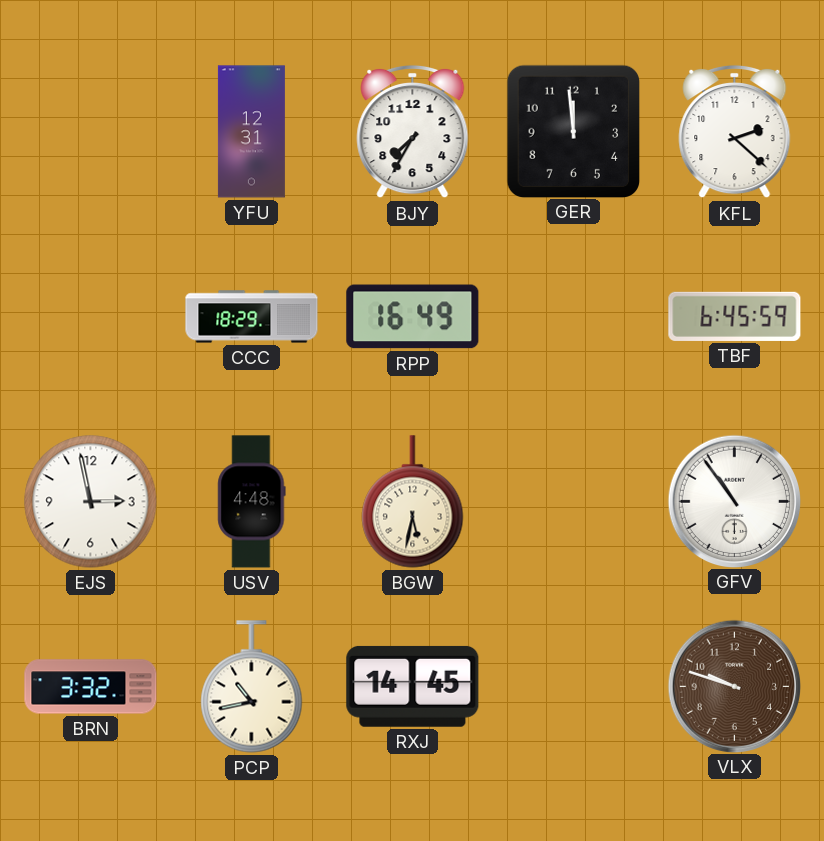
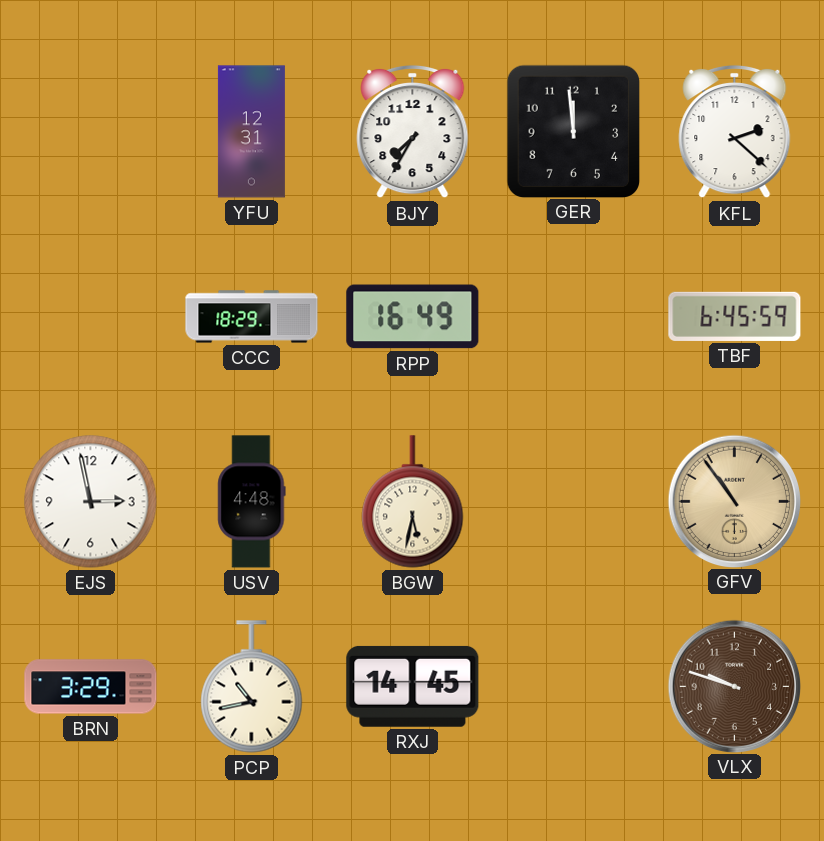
GFV dial: white -> champagne
BRN: 3:32 -> 3:29
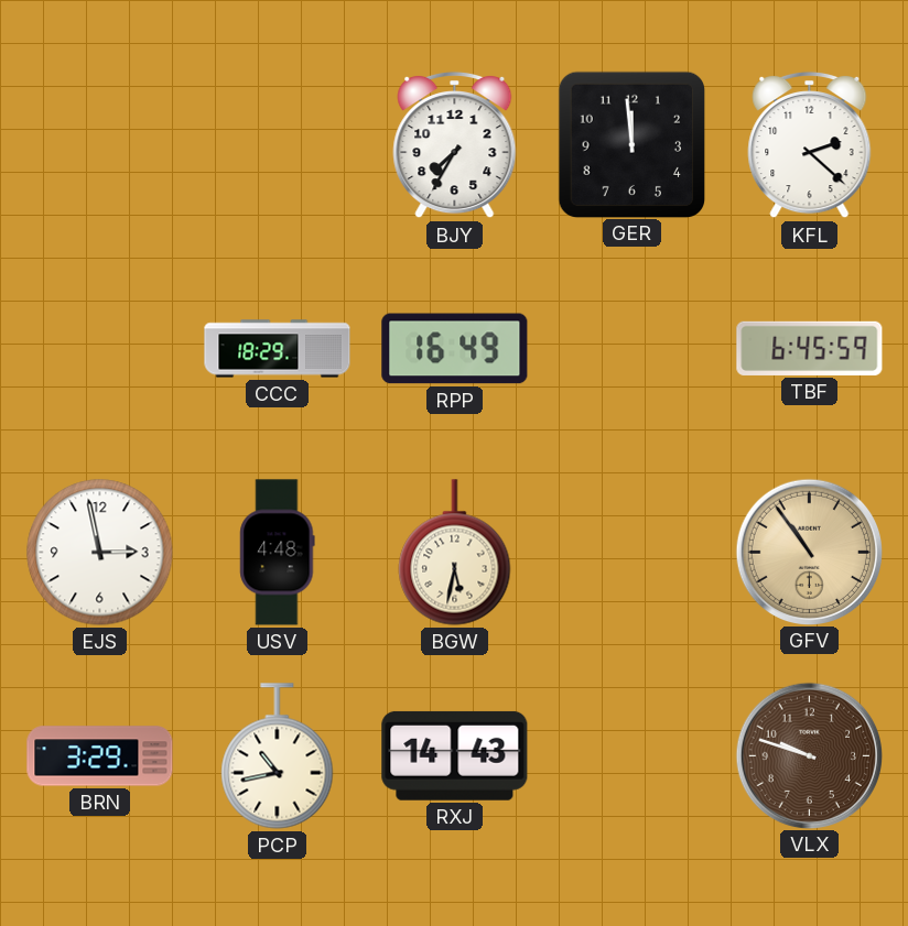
YFU: 12:31 -> none
RXJ: 14:45 -> 14:43
